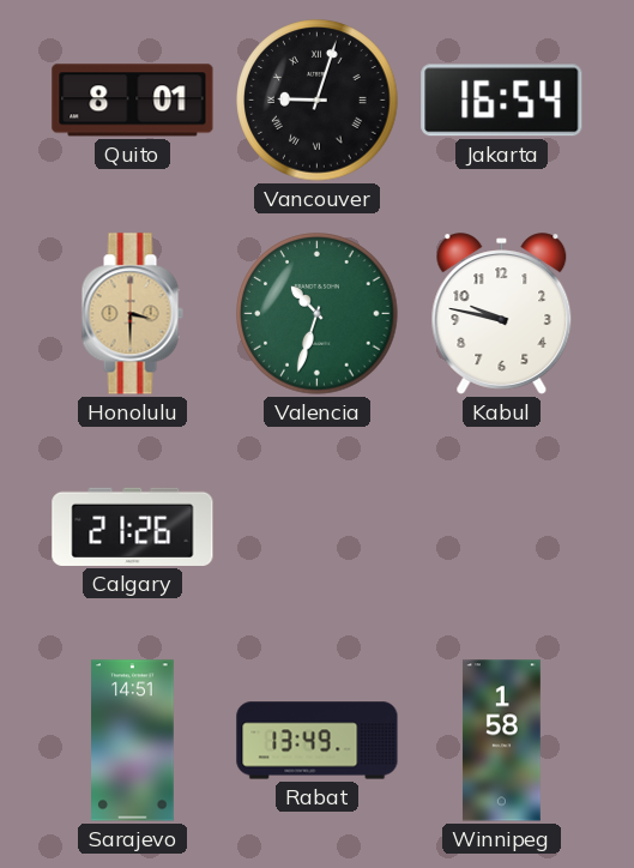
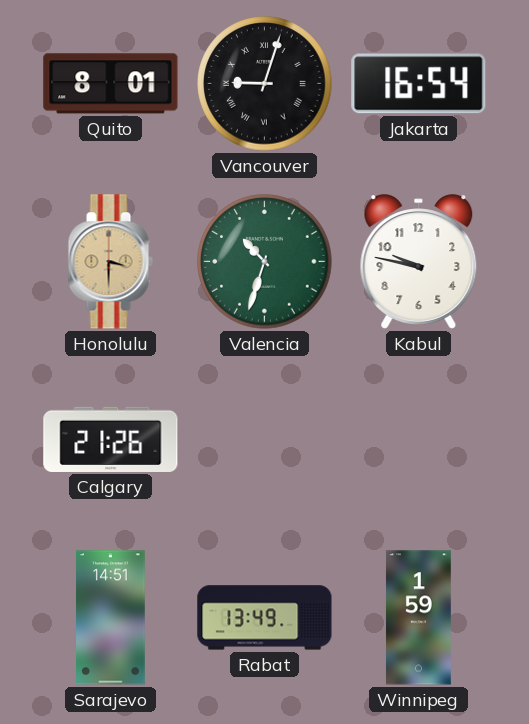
Winnipeg: 1:58 -> 1:59
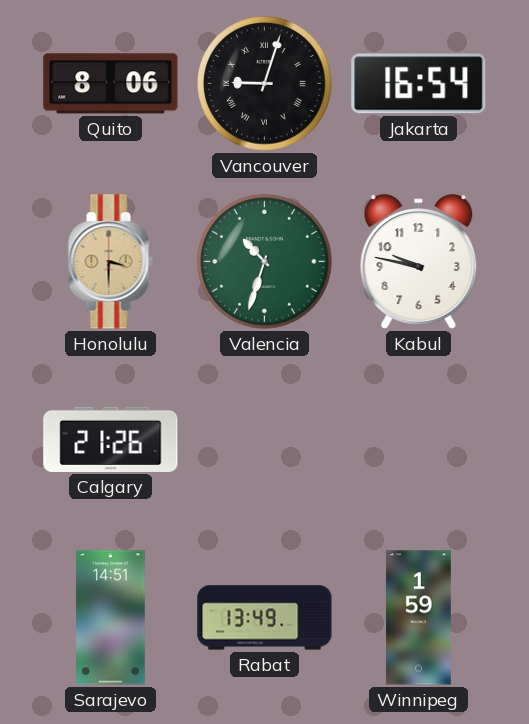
Quito: 8:01 -> 8:06
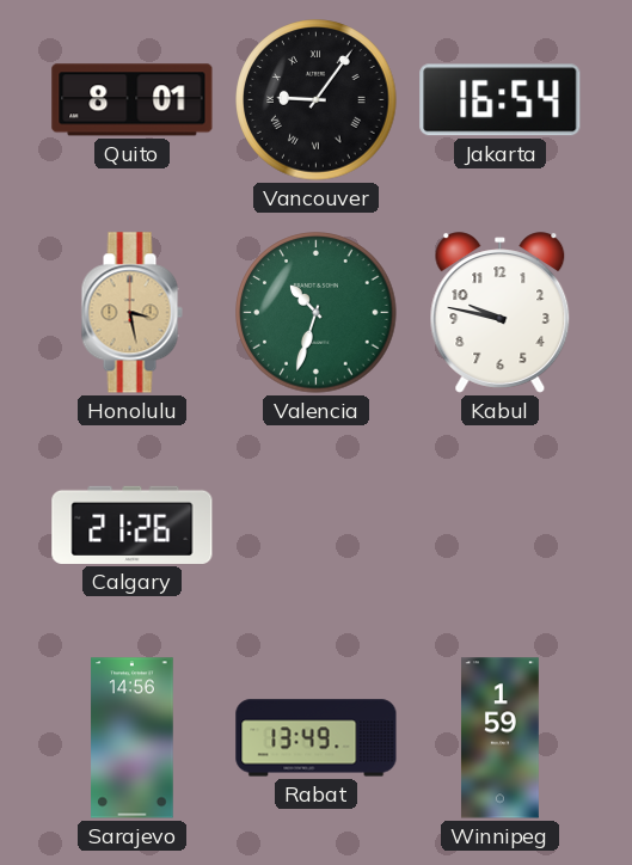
Quito: 8:06 -> 8:01
Vancouver: 9:03 -> 9:06
Honolulu: 3:30 -> 3:28
Sarajevo: 14:51 -> 14:56
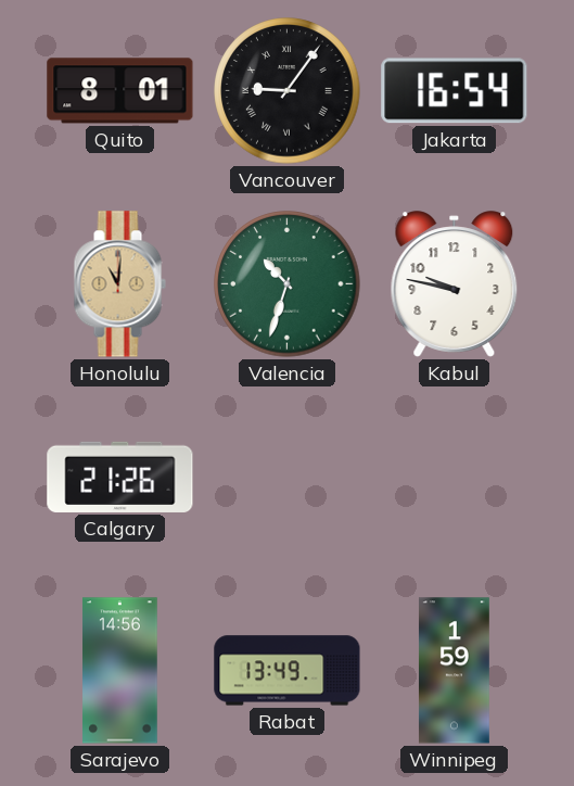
Honolulu: 3:28 -> 11:01
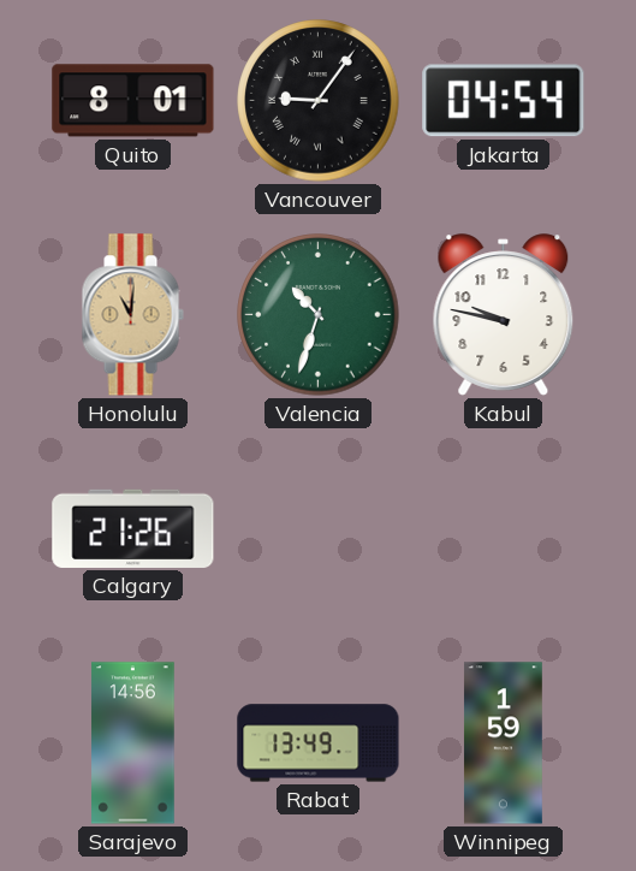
Jakarta: 16:54 -> 04:54
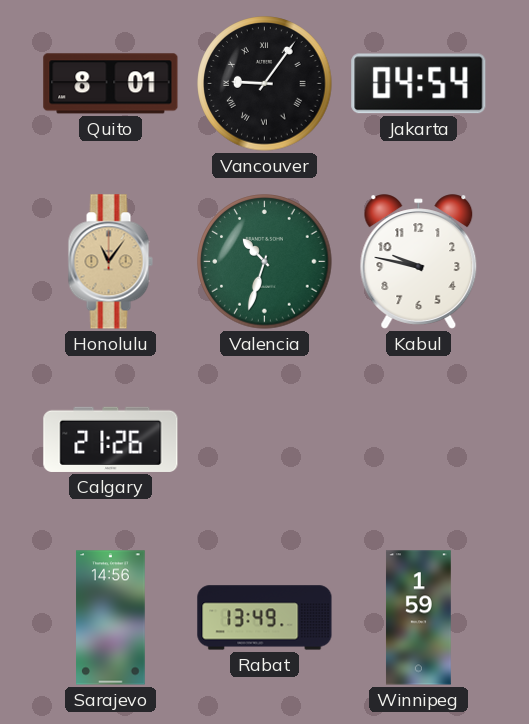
Honolulu: 11:01 -> 11:06
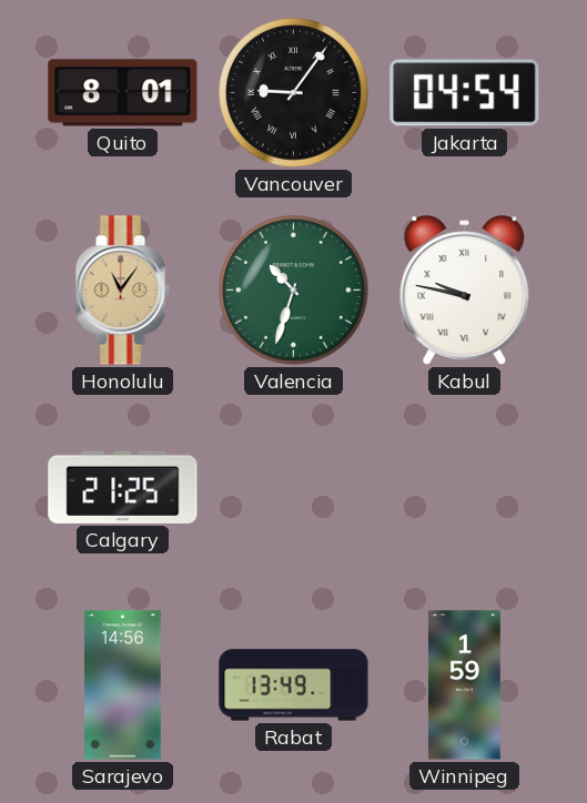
Kabul numerals: Arabic -> Roman
Calgary: 21:26 -> 21:25
